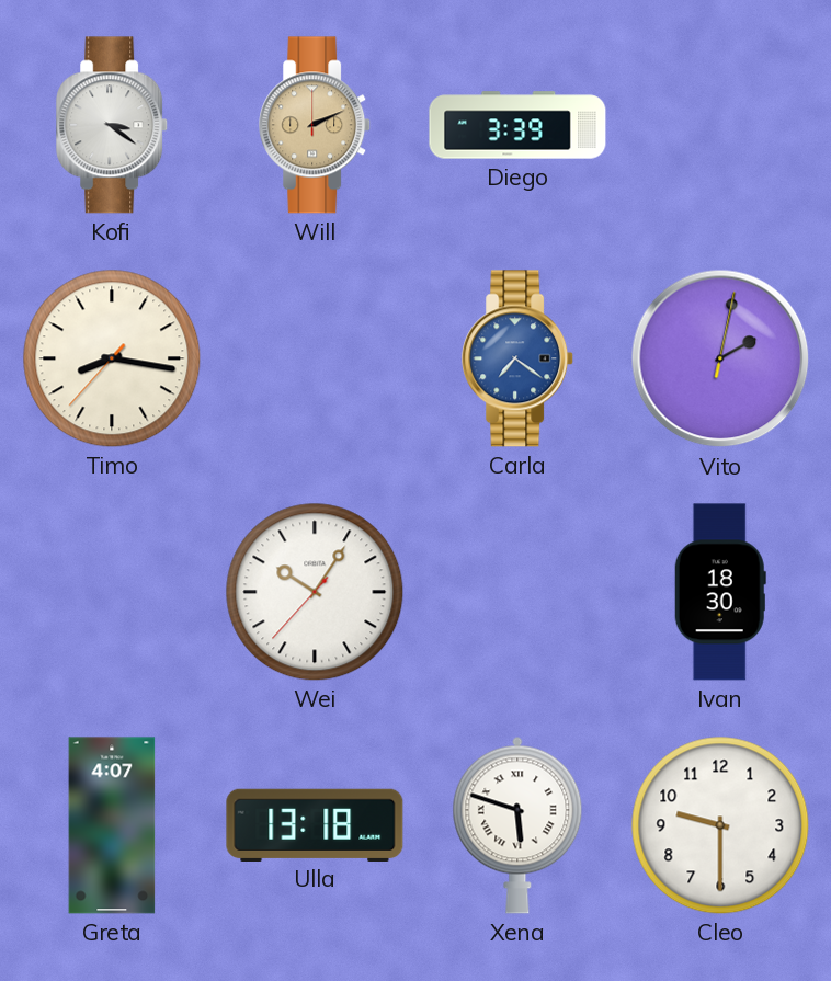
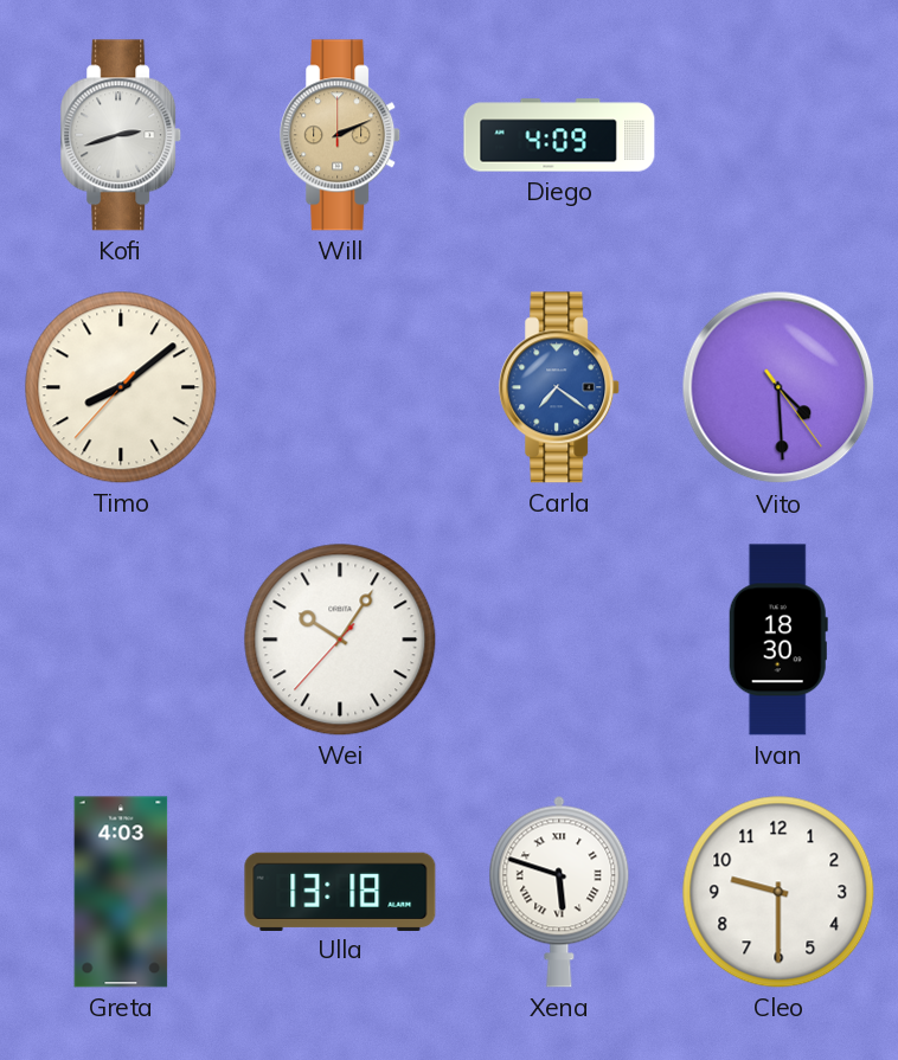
Kofi: 3:21 -> 2:42
Diego: 3:39 -> 4:09
Timo: 8:16 -> 8:08
Vito: 2:02 -> 4:29
Greta: 4:07 -> 4:03
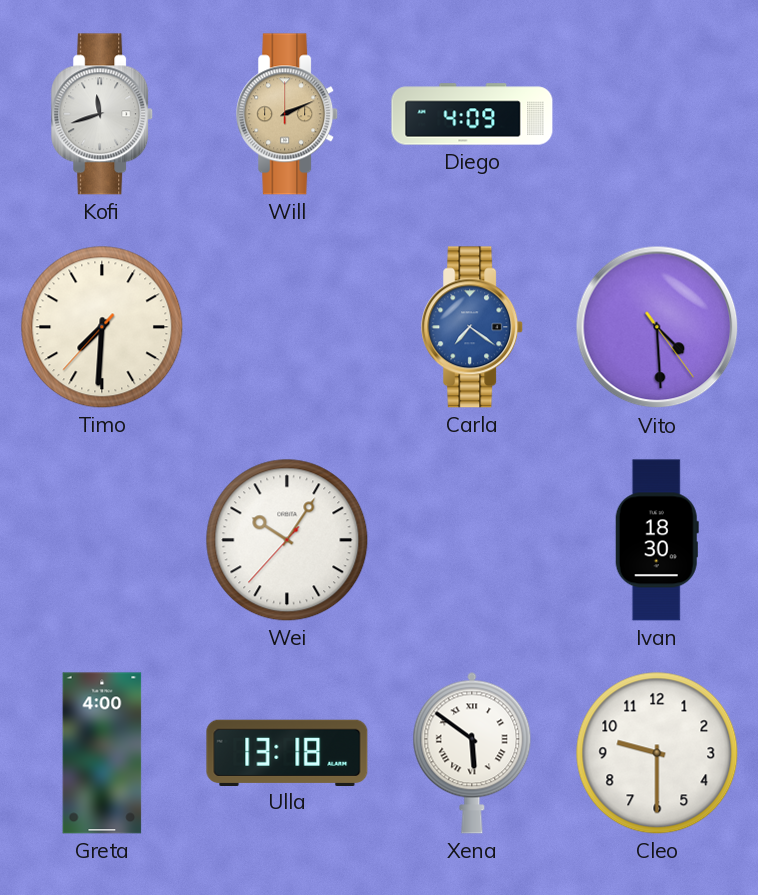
Kofi: 2:42 -> 11:42
Timo: 8:08 -> 7:30
Greta: 4:03 -> 4:00
Xena: 5:48 -> 5:51
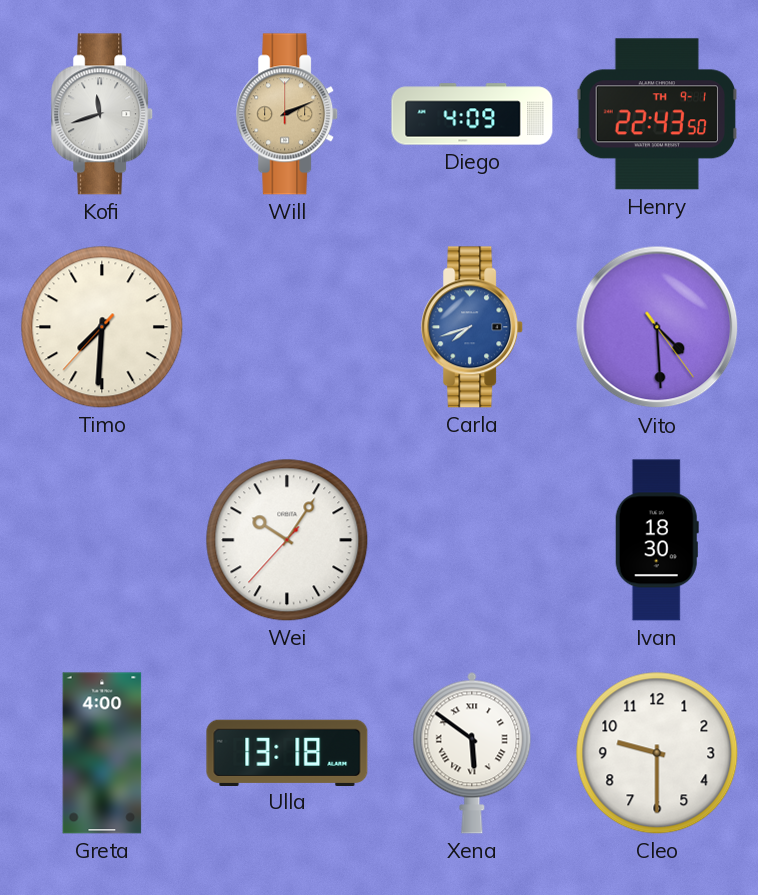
Henry: none -> 22:43
Carla: 7:21 -> 7:42
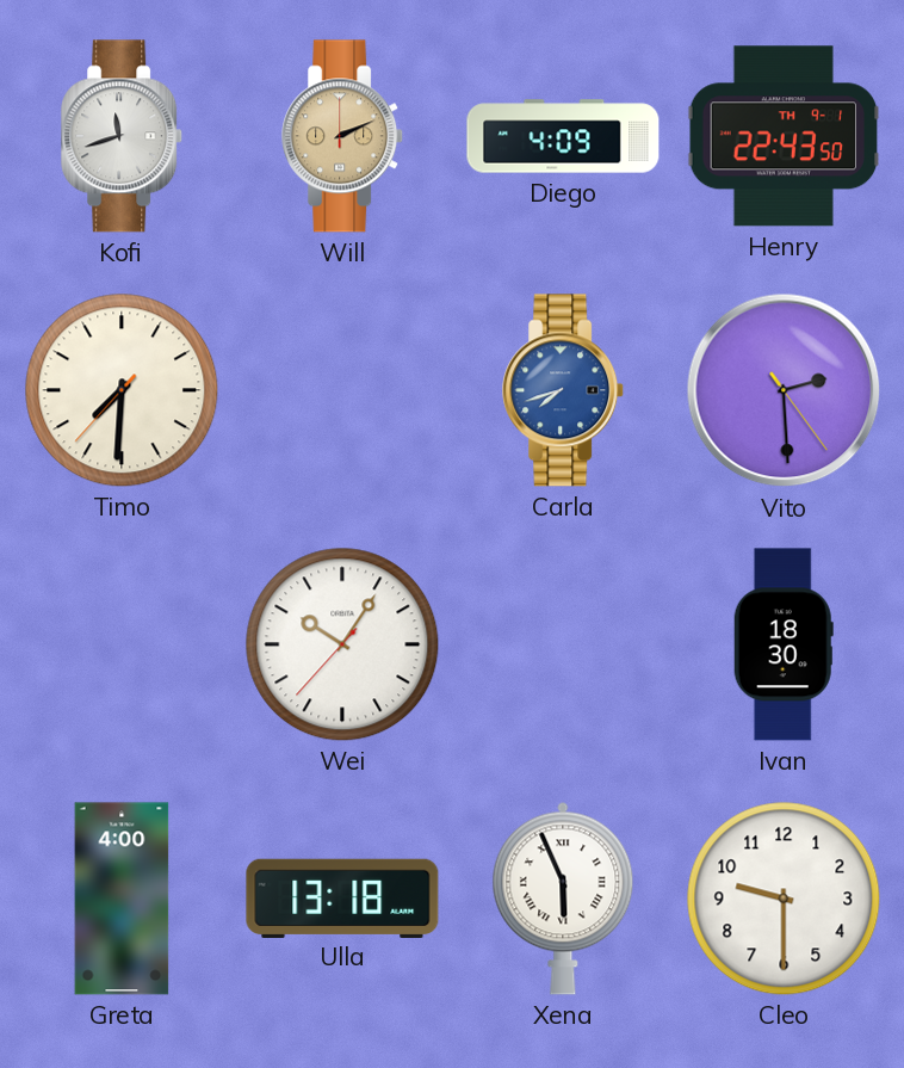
Vito: 4:29 -> 2:29
Xena: 5:51 -> 5:56
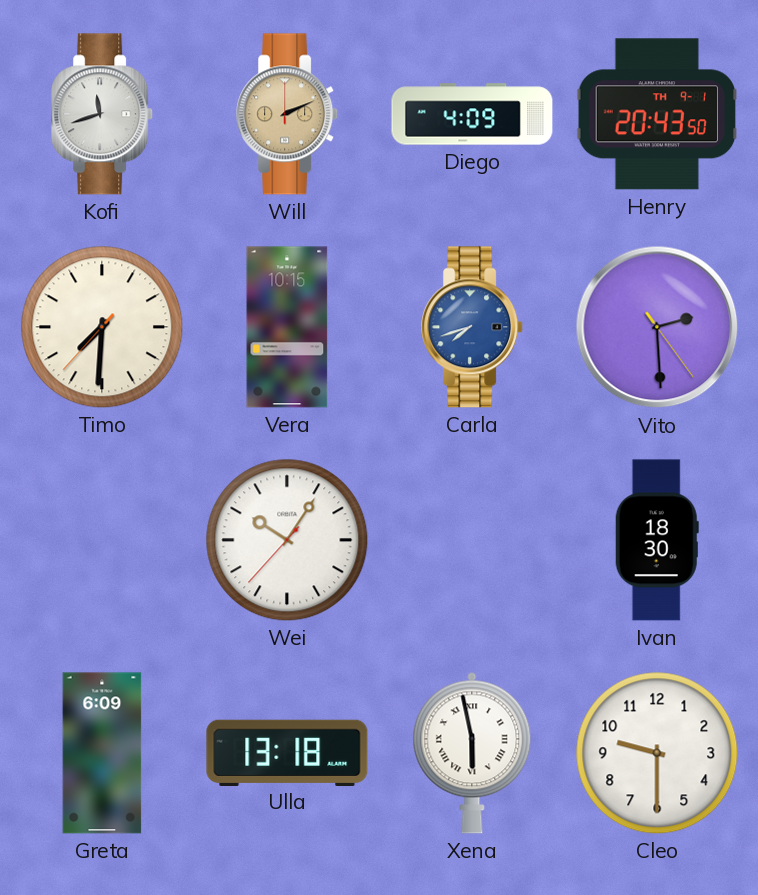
Henry: 22:43 -> 20:43
Vera: none -> 10:15
Greta: 4:00 -> 6:09
Xena: 5:56 -> 5:58
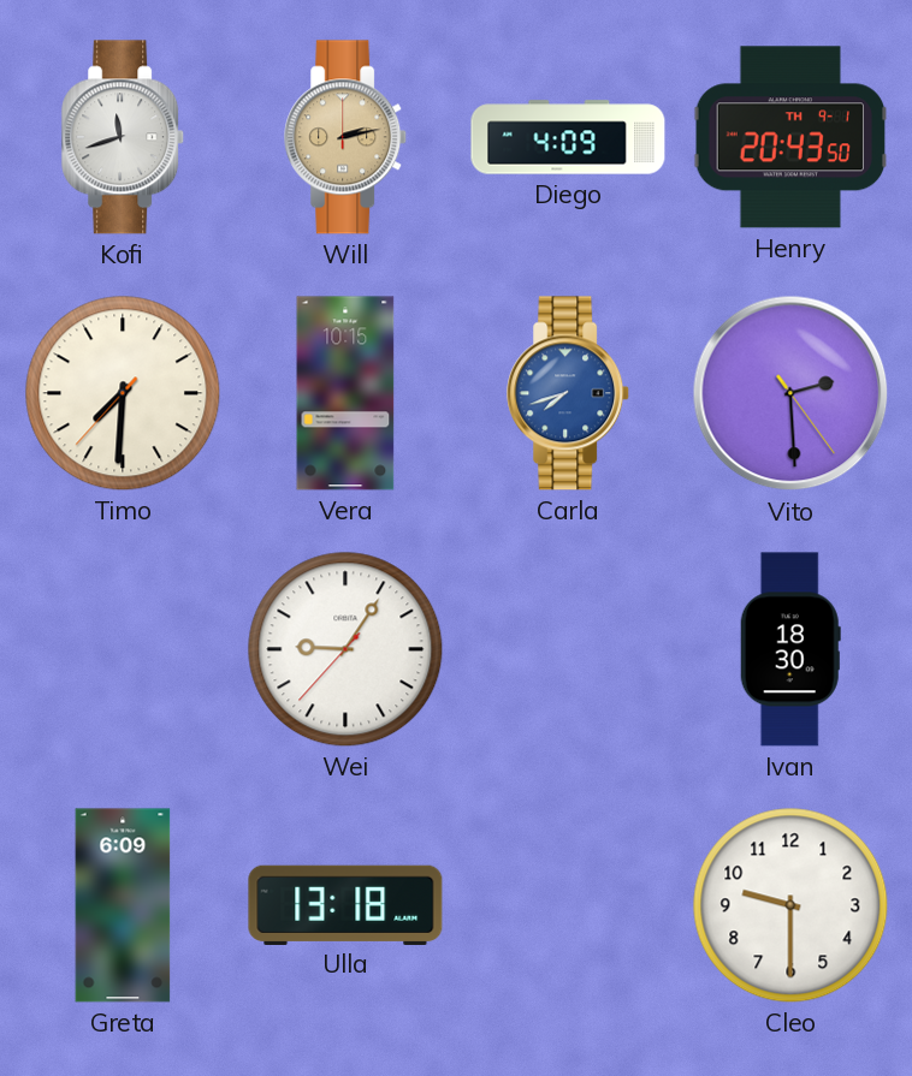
Will: 2:11 -> 2:13
Wei: 10:05 -> 9:05
Xena: 5:58 -> none
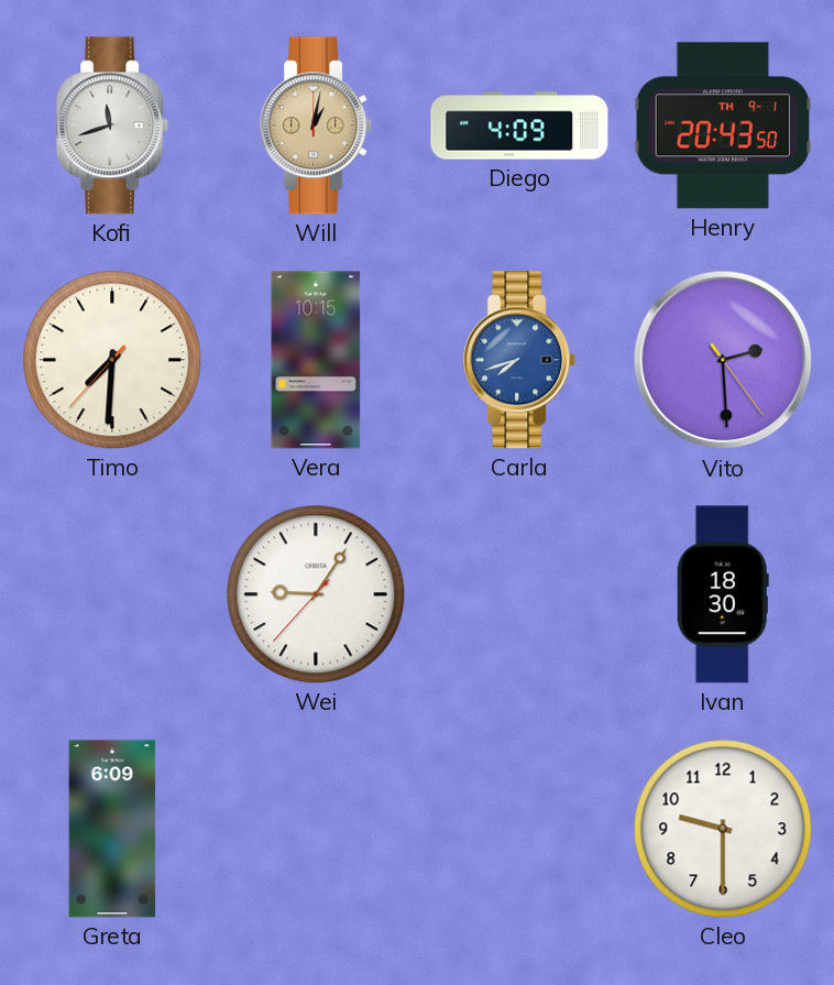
Will: 2:13 -> 1:02
Ulla: 13:18 -> none
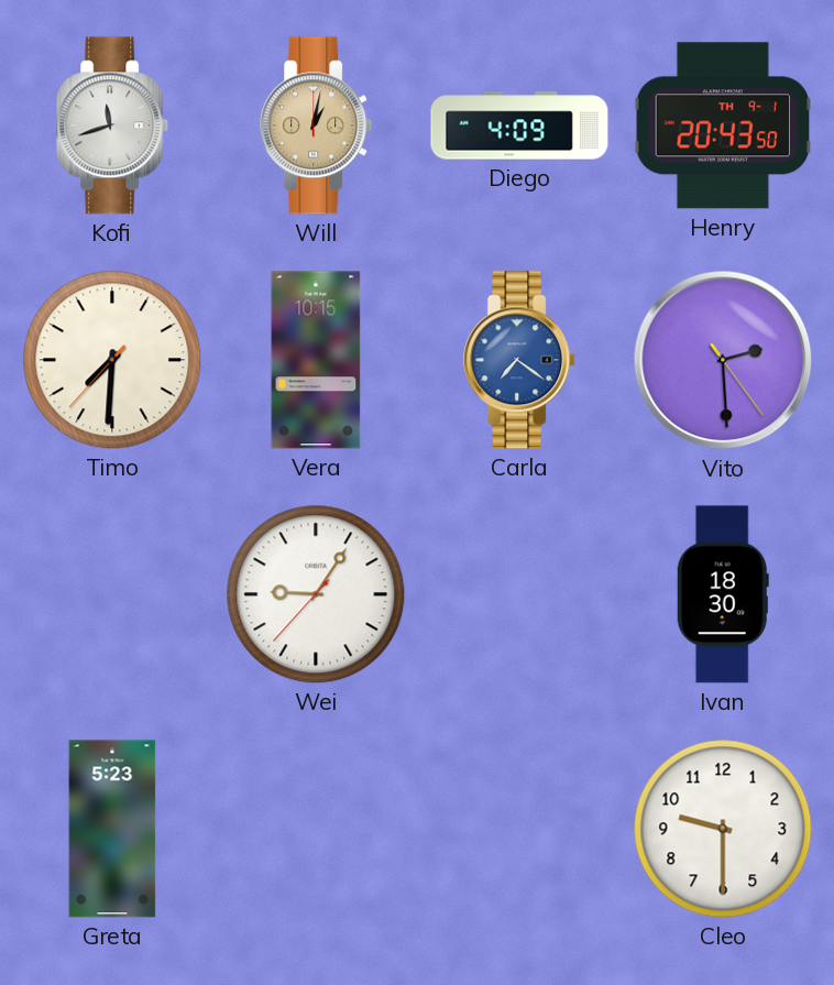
Carla: 7:42 -> 7:21
Greta: 6:09 -> 5:23
